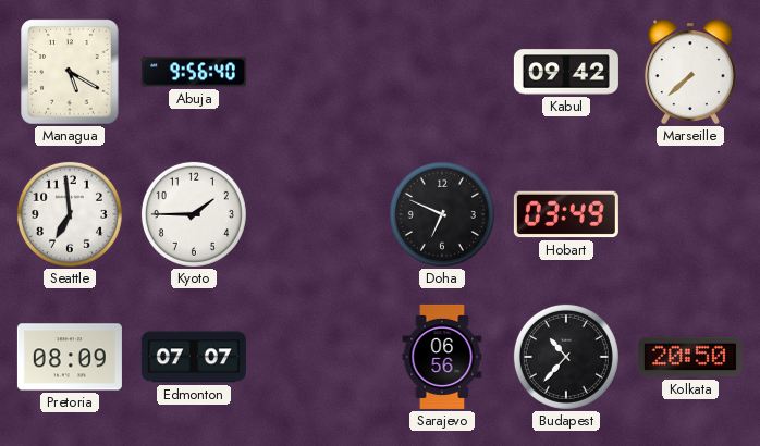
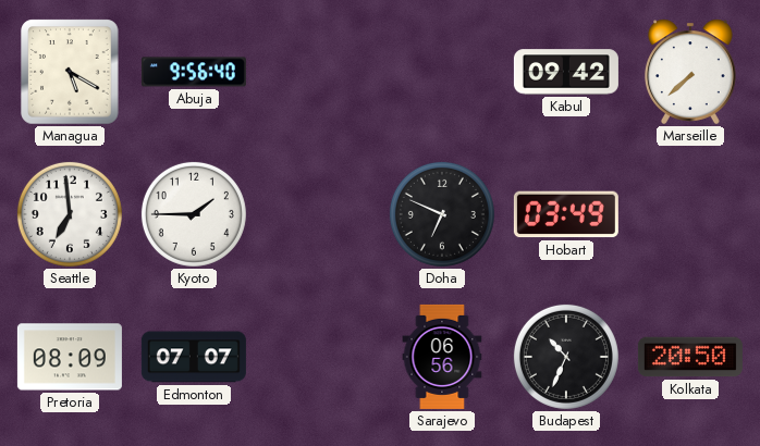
Budapest: 10:37 -> 10:34
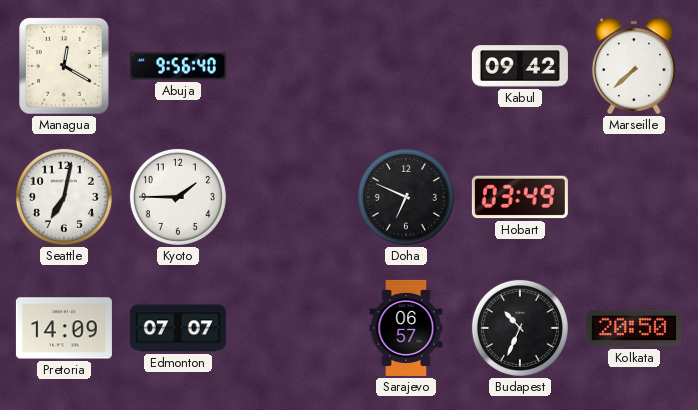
Managua: 5:20 -> 12:20
Seattle: 6:59 -> 7:02
Pretoria: 08:09 -> 14:09
Sarajevo: 06:56 -> 06:57
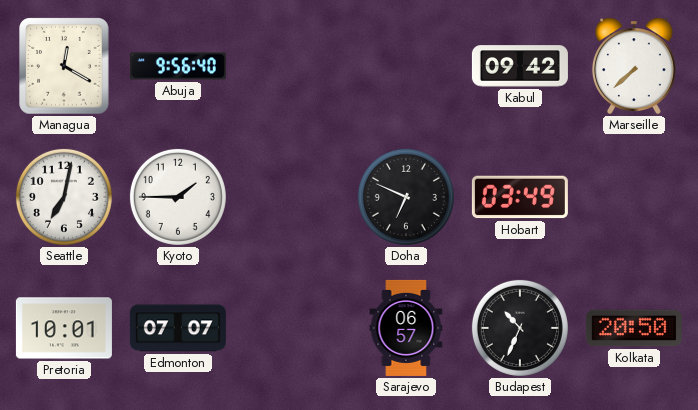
Pretoria: 14:09 -> 10:01
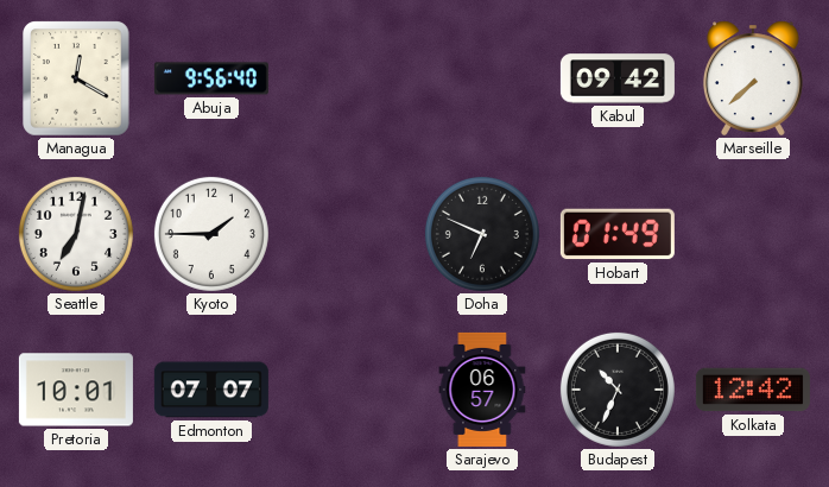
Hobart: 03:49 -> 01:49
Kolkata: 20:50 -> 12:42
